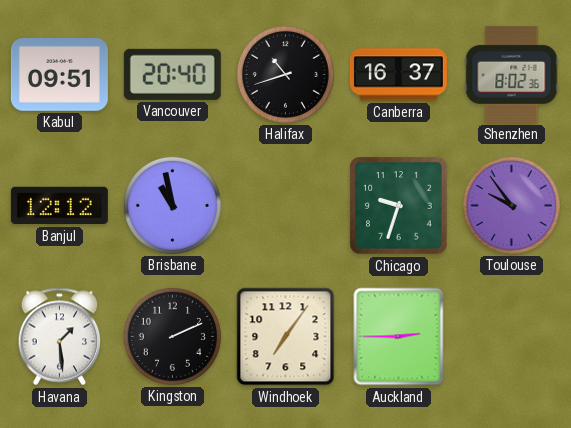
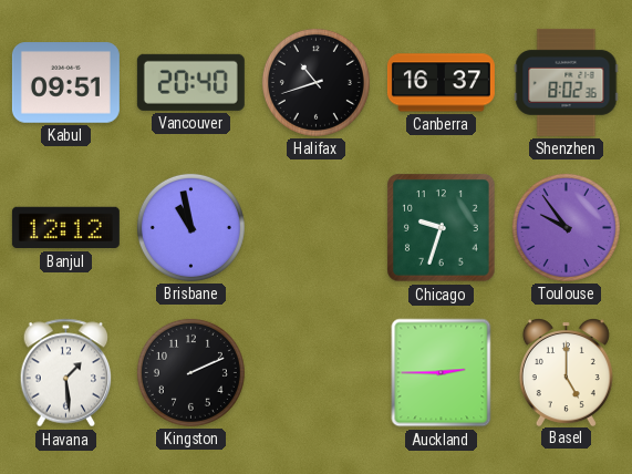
Windhoek: 7:06 -> none
Basel: none -> 5:00
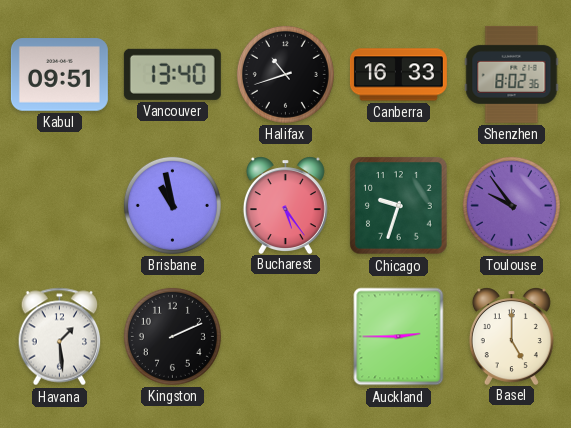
Vancouver: 20:40 -> 13:40
Canberra: 16:37 -> 16:33
Banjul: 12:12 -> none
Bucharest: none -> 5:24
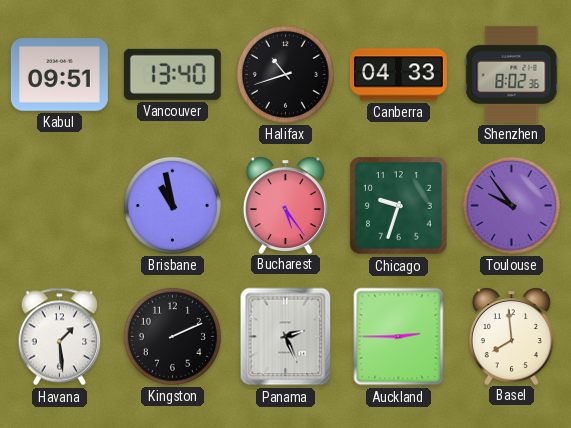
Canberra: 16:33 -> 04:33
Panama: none -> 2:26
Basel: 5:00 -> 7:59
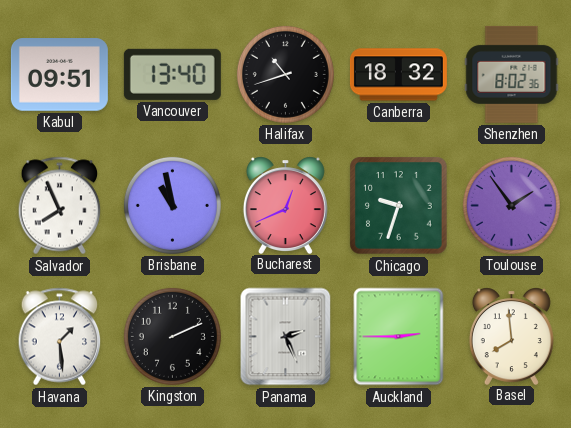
Canberra: 04:33 -> 18:32
Salvador: none -> 7:56
Bucharest: 5:24 -> 12:41
Toulouse: 9:54 -> 1:54
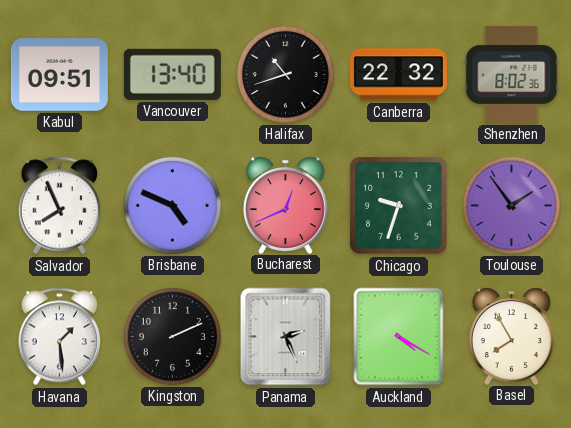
Canberra: 18:32 -> 22:32
Brisbane: 10:58 -> 4:49
Auckland: 2:45 -> 4:20
Basel: 7:59 -> 7:55
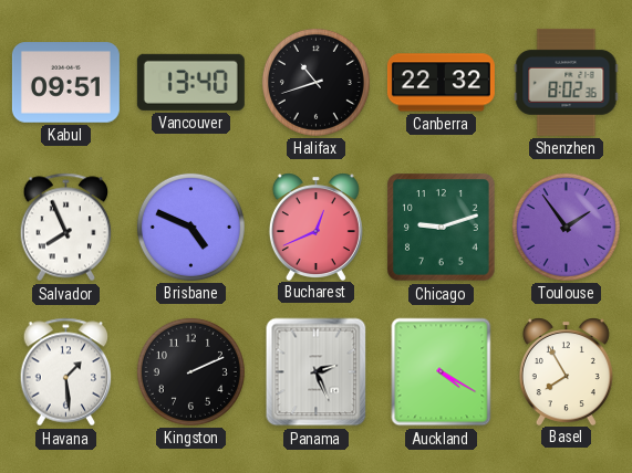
Chicago: 9:33 -> 9:12
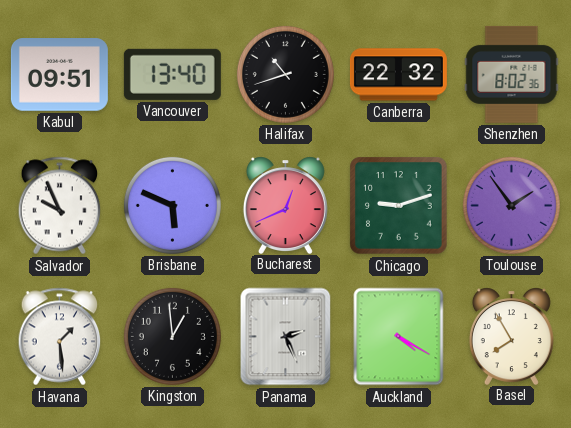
Salvador: 7:56 -> 9:56
Brisbane: 4:49 -> 5:49
Kingston: 2:11 -> 12:59
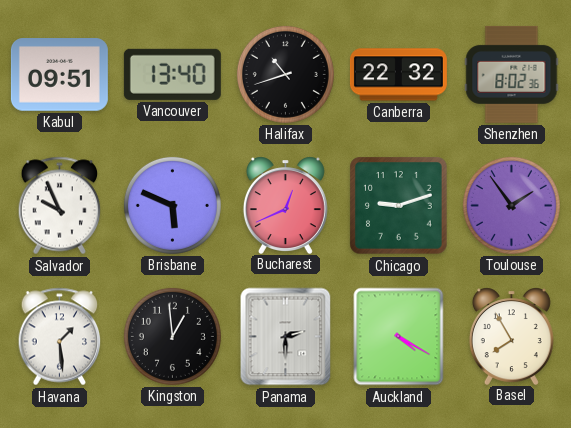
Panama: 2:26 -> 2:30
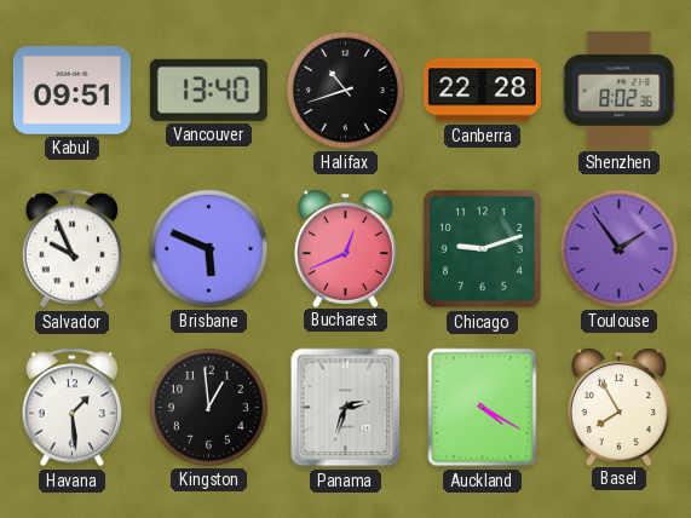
Canberra: 22:32 -> 22:28
Panama: 2:30 -> 2:33
